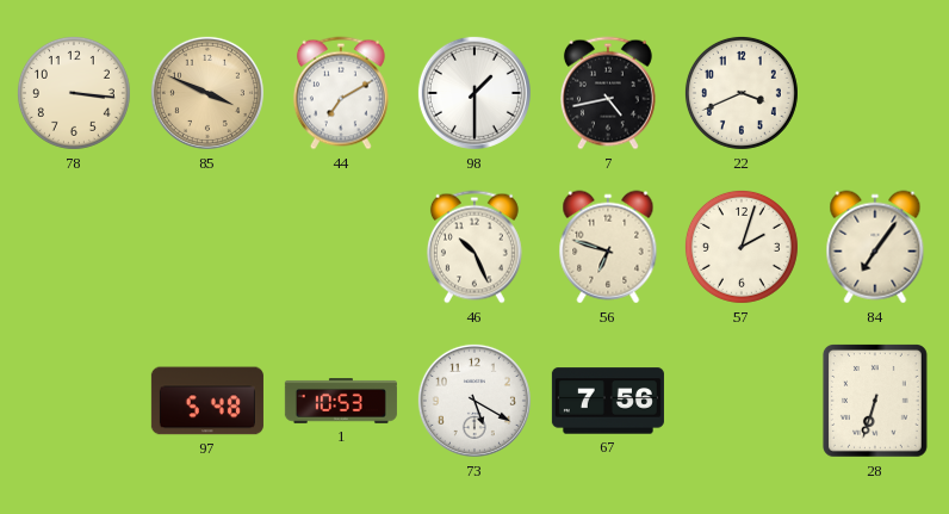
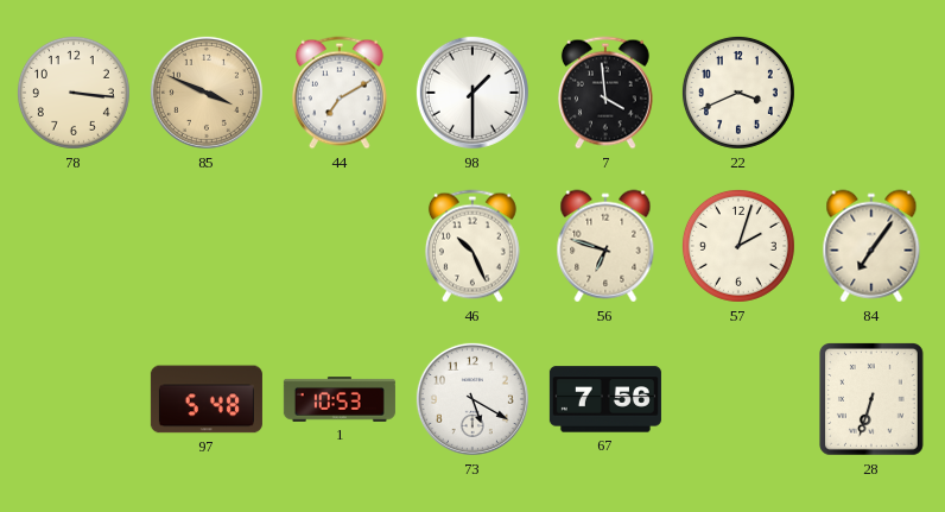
7: 4:43 -> 3:59
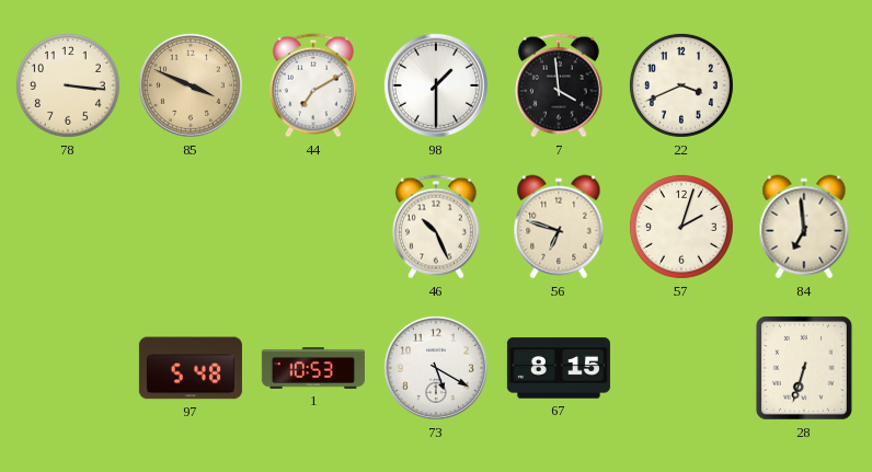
84: 7:06 -> 6:59
67: 7:56 -> 8:15
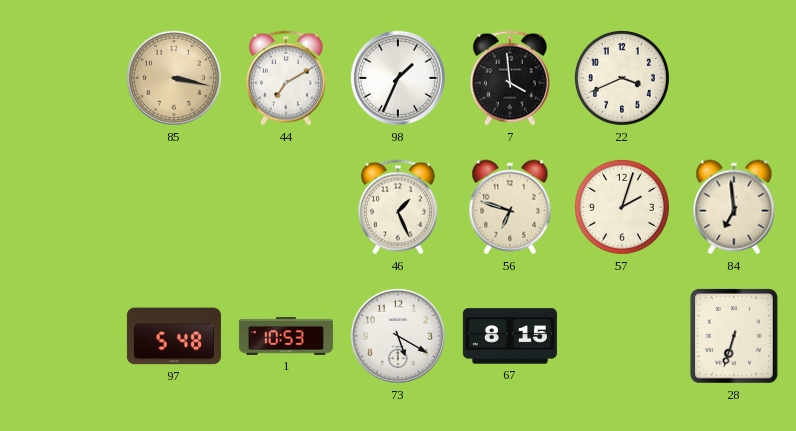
78: 3:16 -> none
85: 3:49 -> 3:17
98: 1:30 -> 1:34
46: 10:26 -> 1:26
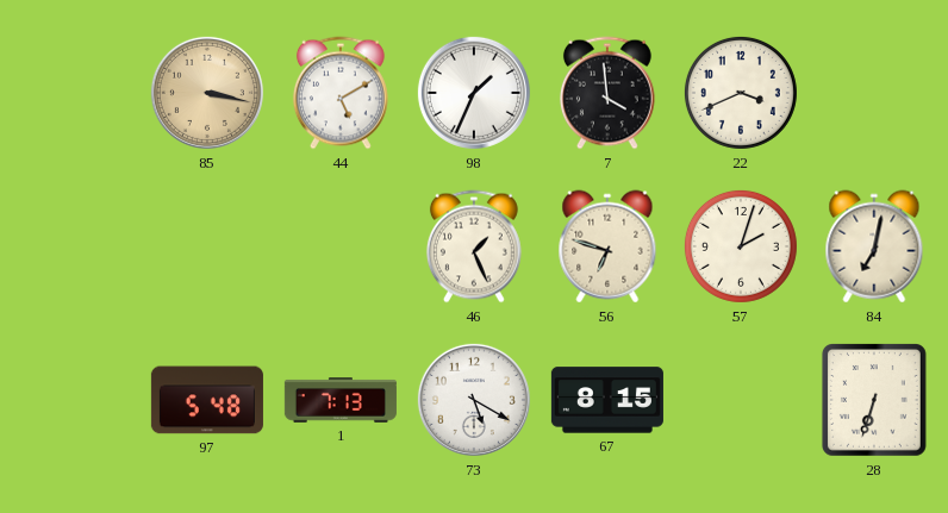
44: 7:10 -> 5:10
84: 6:59 -> 7:02
1: 10:53 -> 7:13
